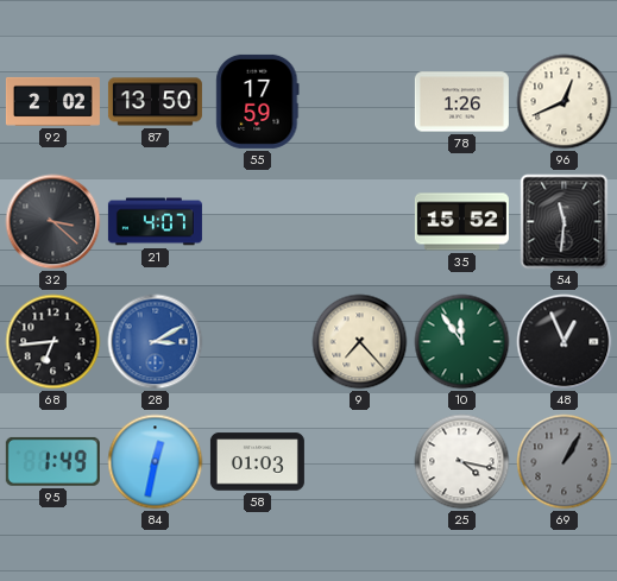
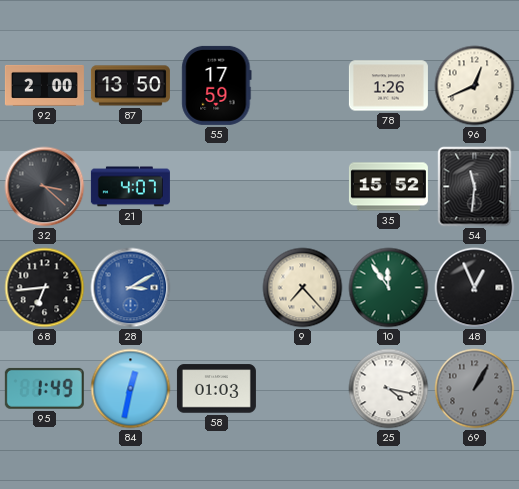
92: 2:02 -> 2:00
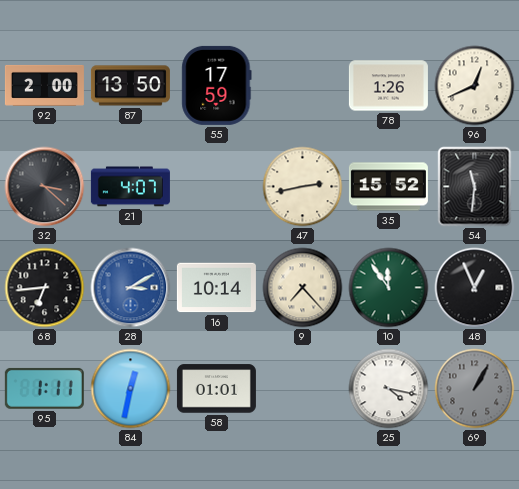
47: none -> 2:43
16: none -> 10:14
95: 1:49 -> 1:11
58: 01:03 -> 01:01
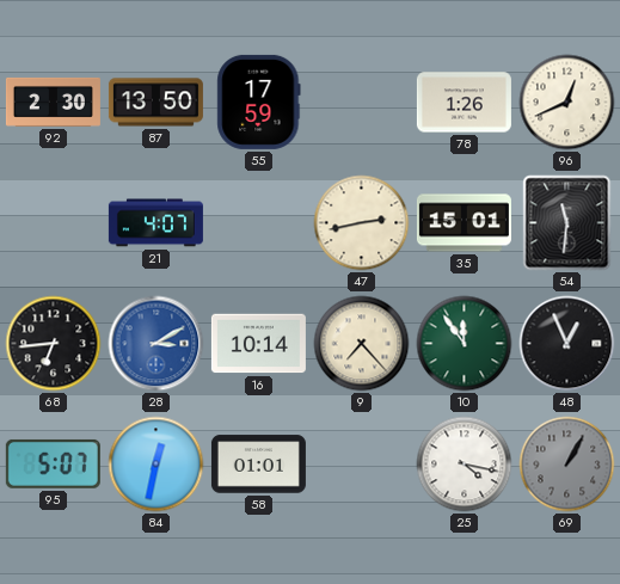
92: 2:00 -> 2:30
32: 3:22 -> none
35: 15:52 -> 15:01
95: 1:11 -> 5:07
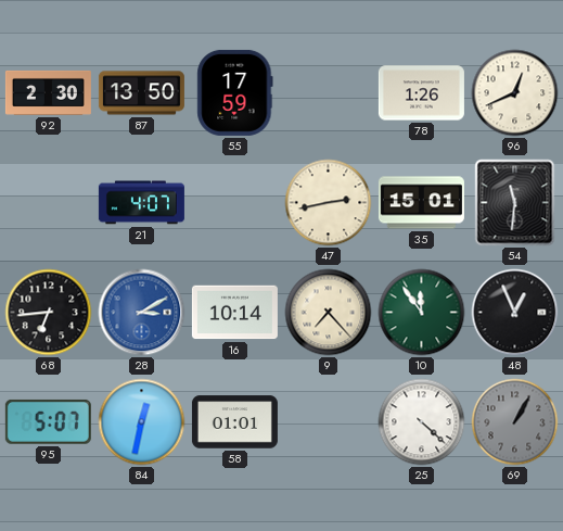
25: 4:17 -> 4:22
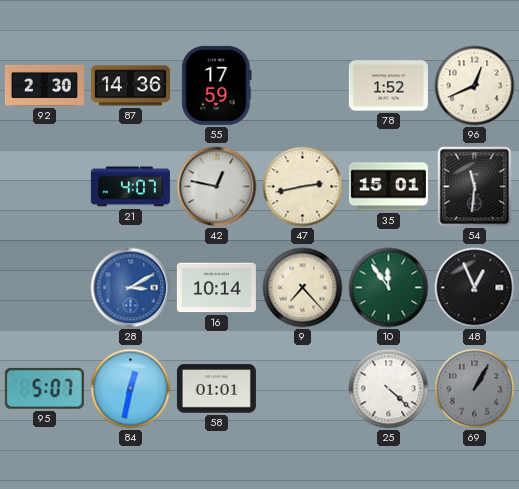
87: 13:50 -> 14:36
78: 1:26 -> 1:52
42: none -> 12:47
68: 6:44 -> none
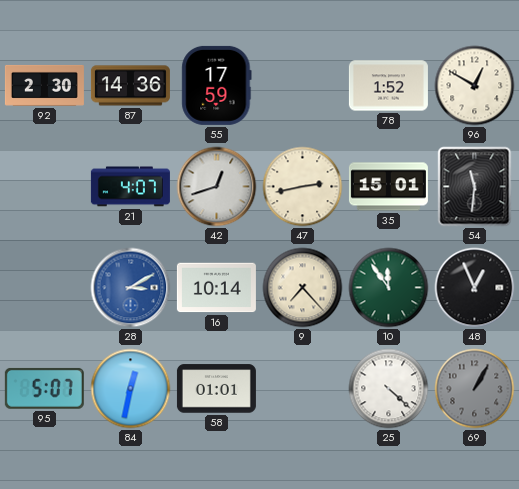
96: 12:41 -> 12:50
42: 12:47 -> 12:42
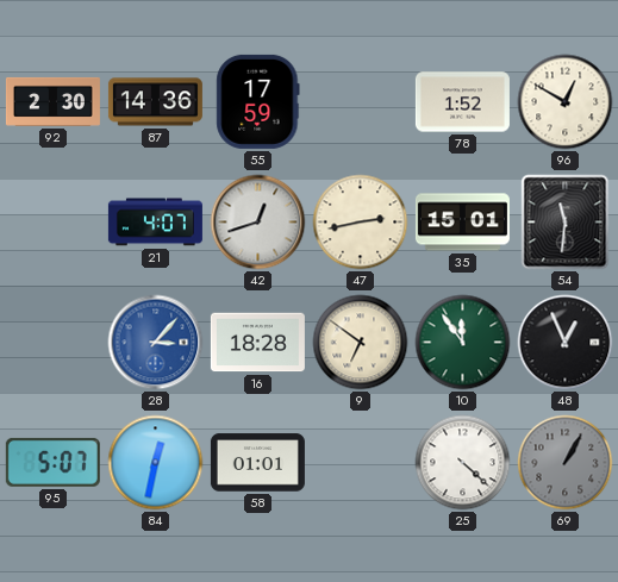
28: 3:10 -> 3:07
16: 10:14 -> 18:28
9: 7:23 -> 6:51
